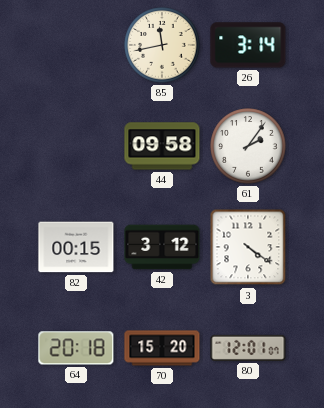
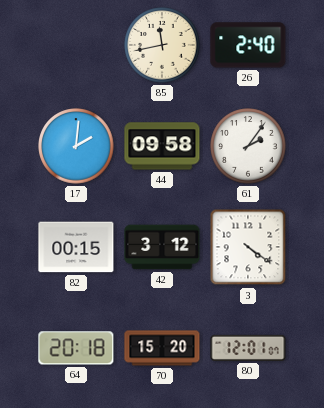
26: 3:14 -> 2:40
17: none -> 2:01
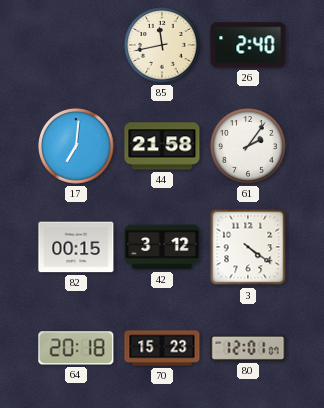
17: 2:01 -> 7:01
44: 09:58 -> 21:58
70: 15:20 -> 15:23
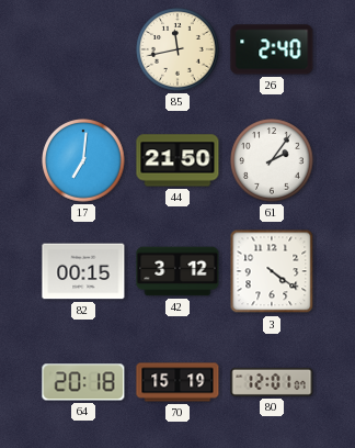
44: 21:58 -> 21:50
70: 15:23 -> 15:19
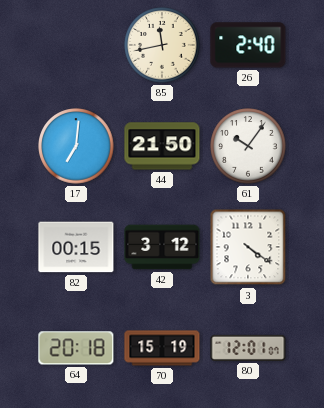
61: 2:06 -> 10:06
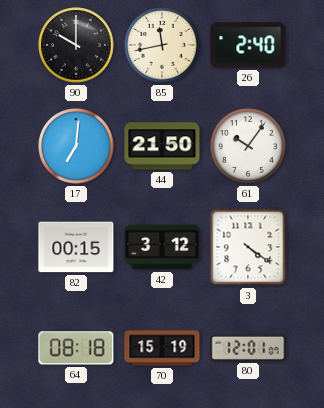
90: none -> 10:00
64: 20:18 -> 08:18
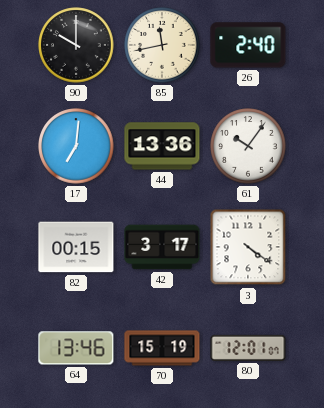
44: 21:50 -> 13:36
42: 3:12 -> 3:17
64: 08:18 -> 13:46
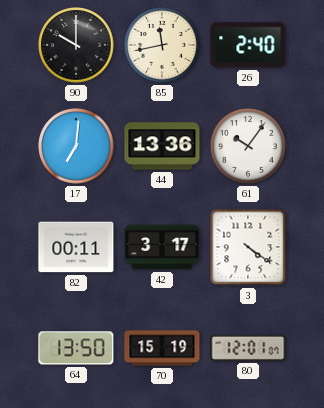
82: 00:15 -> 00:11
64: 13:46 -> 13:50
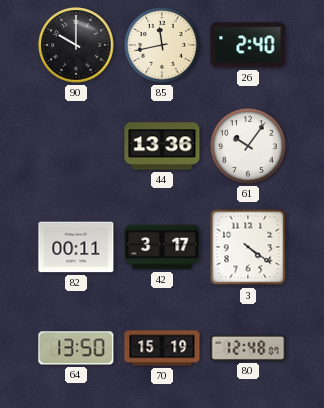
17: 7:01 -> none
80: 12:01 -> 12:48
